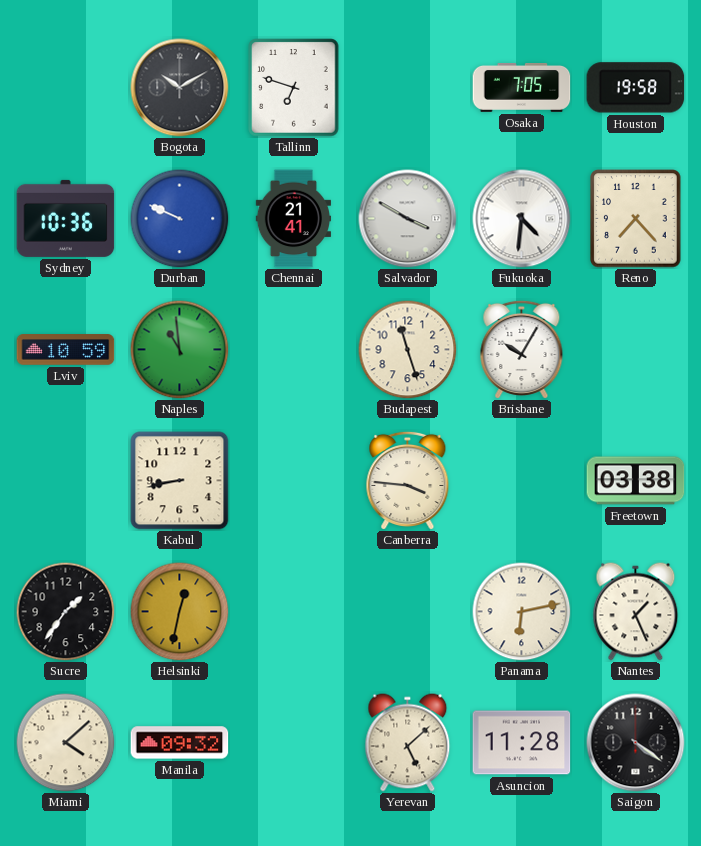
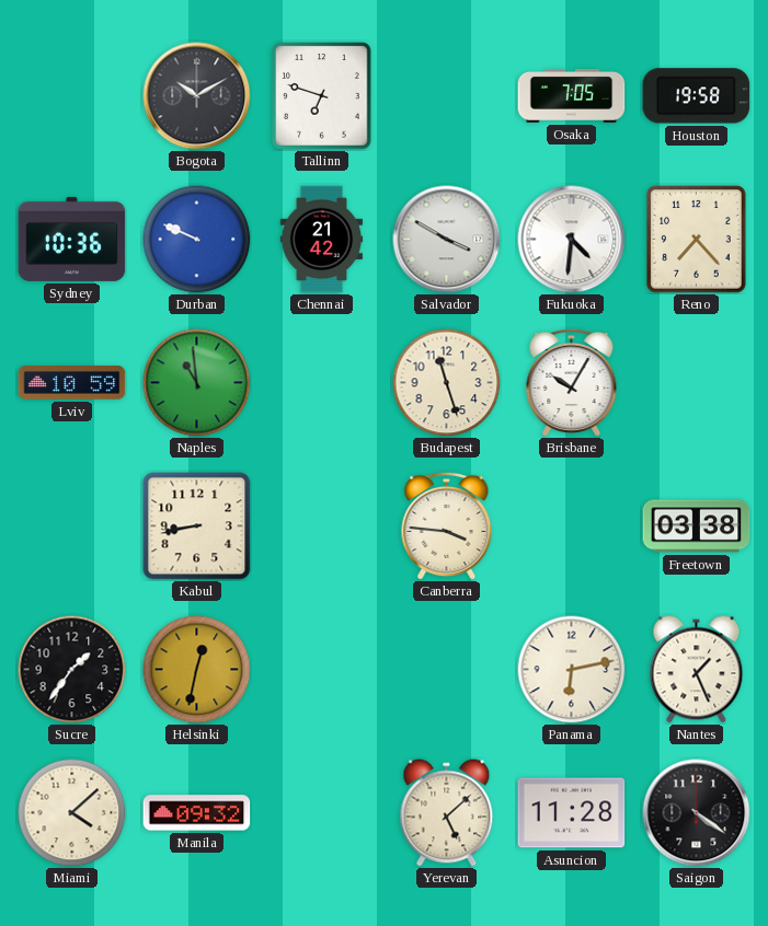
Chennai: 21:41 -> 21:42
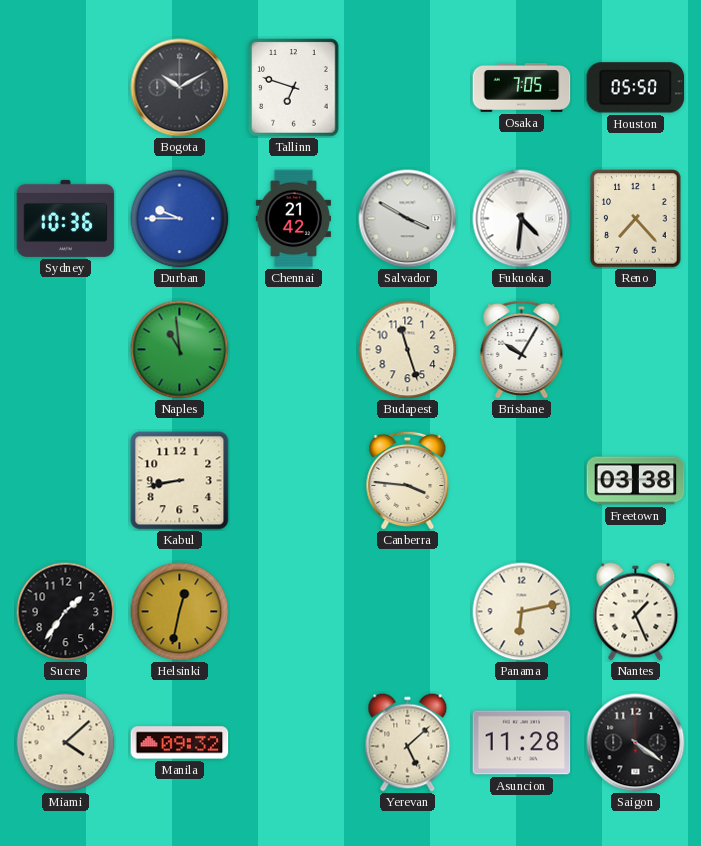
Houston: 19:58 -> 05:50
Durban: 9:49 -> 9:45
Lviv: 10:59 -> none
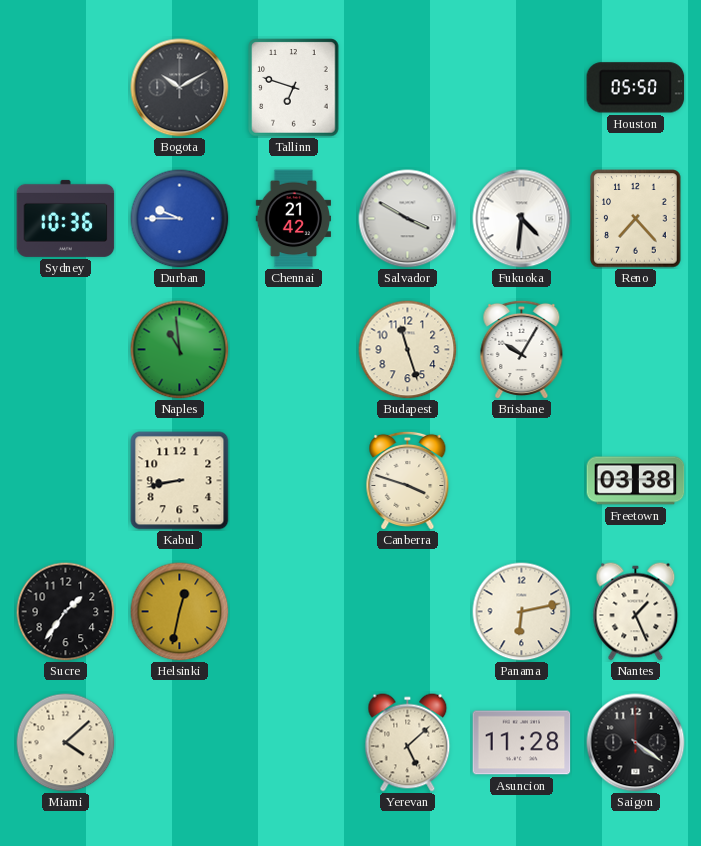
Osaka: 7:05 -> none
Canberra: 3:46 -> 3:48
Manila: 09:32 -> none
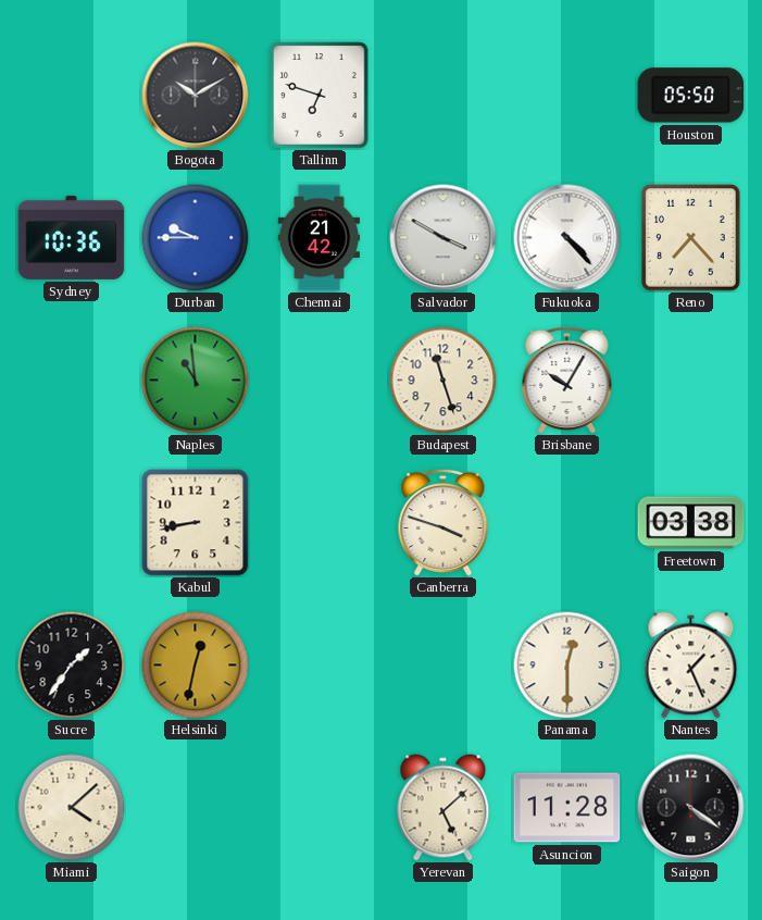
Fukuoka: 4:31 -> 4:23
Panama: 6:13 -> 12:30
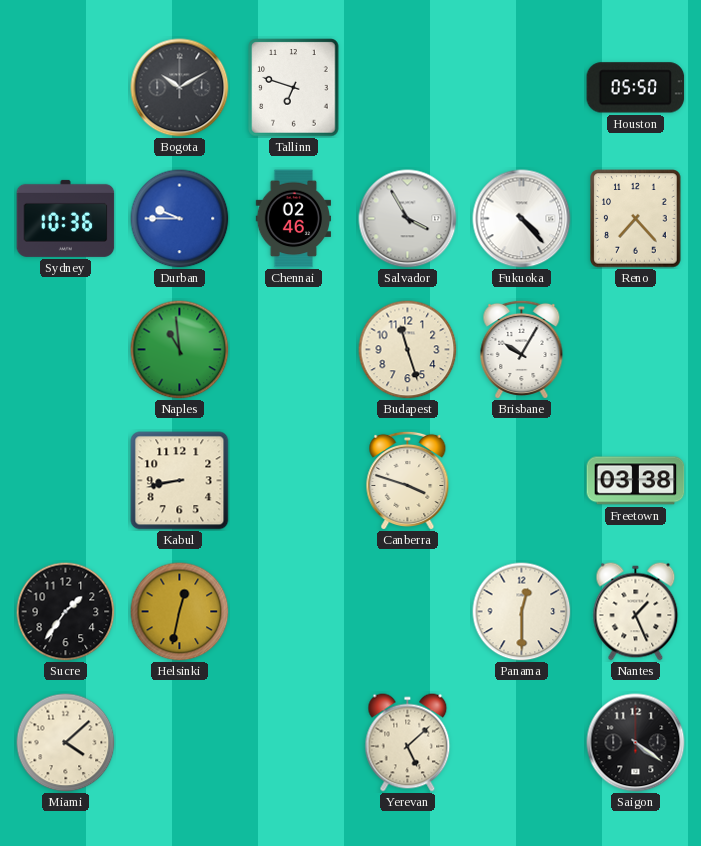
Chennai: 21:42 -> 02:46
Salvador: 3:50 -> 3:55
Asuncion: 11:28 -> none
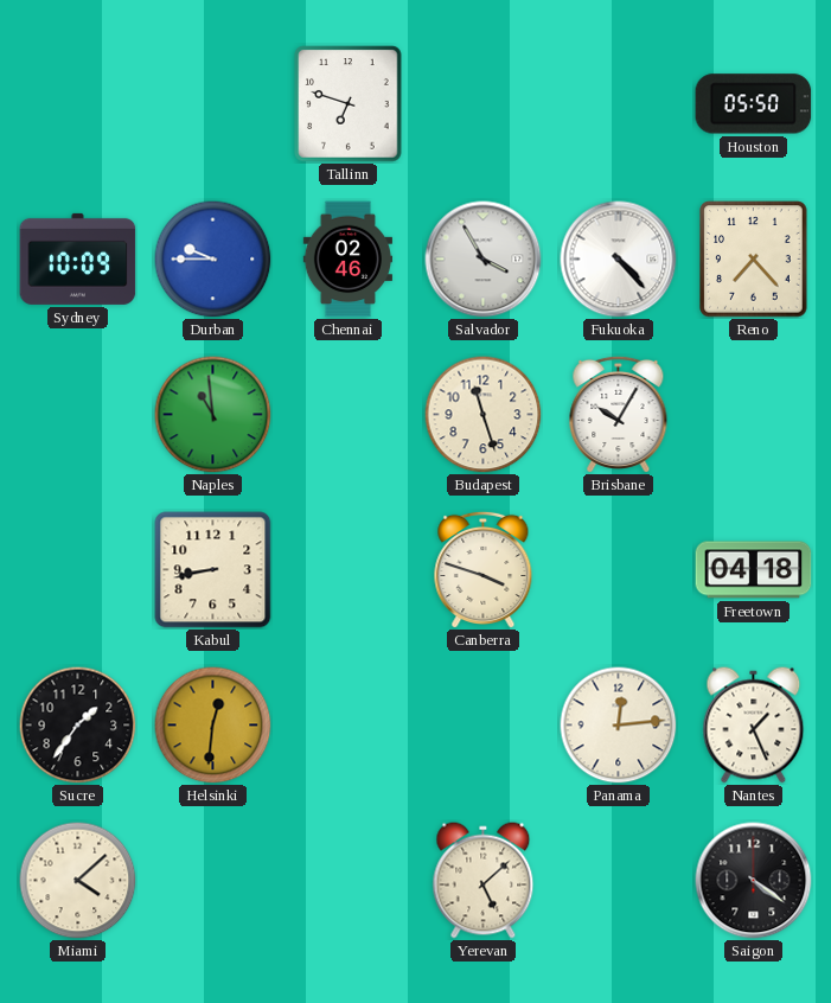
Bogota: 10:10 -> none
Sydney: 10:36 -> 10:09
Freetown: 03:38 -> 04:18
Helsinki: 12:32 -> 12:31
Panama: 12:30 -> 12:14
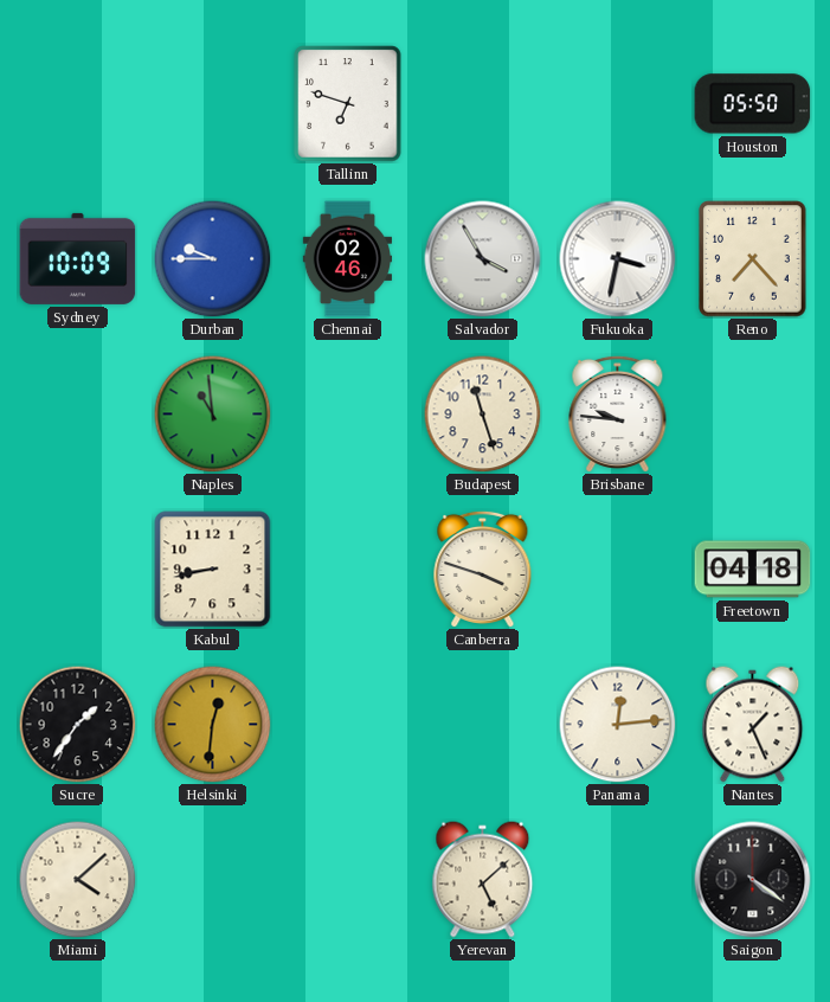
Fukuoka: 4:23 -> 3:32
Brisbane: 10:05 -> 9:46
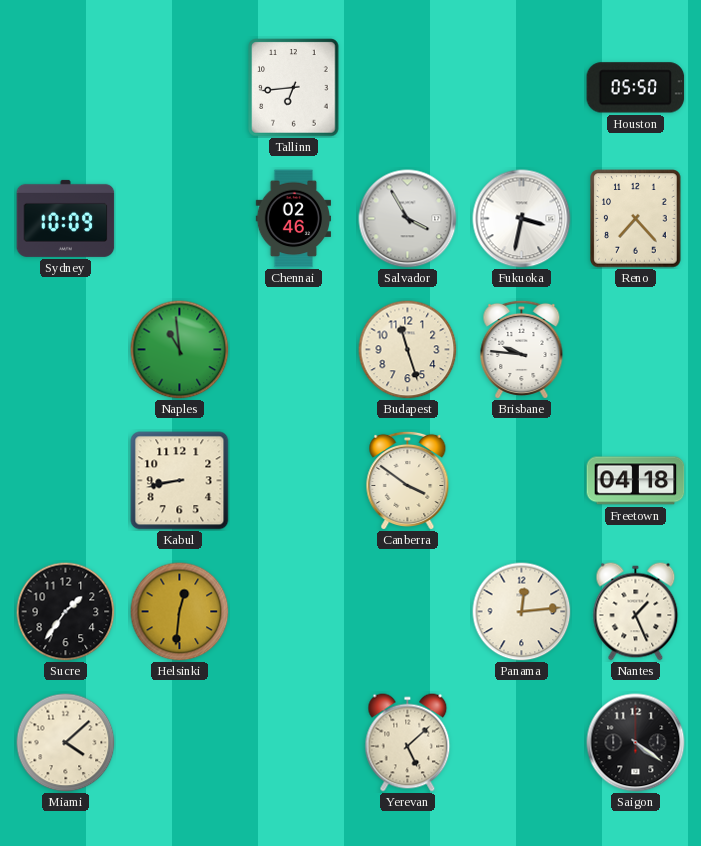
Tallinn: 6:48 -> 6:44
Durban: 9:45 -> none
Canberra: 3:48 -> 3:51
